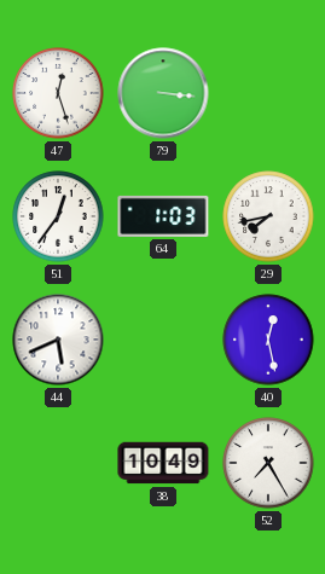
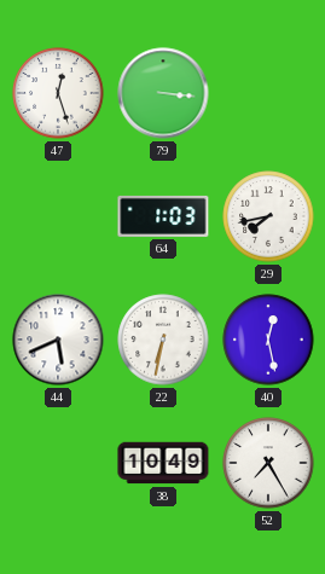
51: 12:36 -> none
22: none -> 6:32
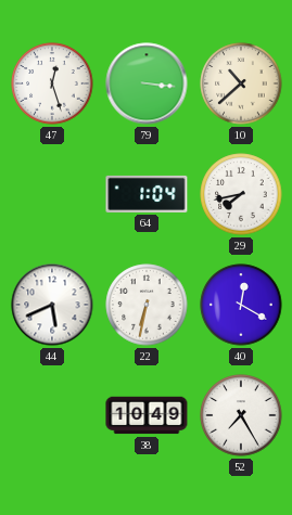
10: none -> 10:38
64: 1:03 -> 1:04
40: 12:28 -> 12:20
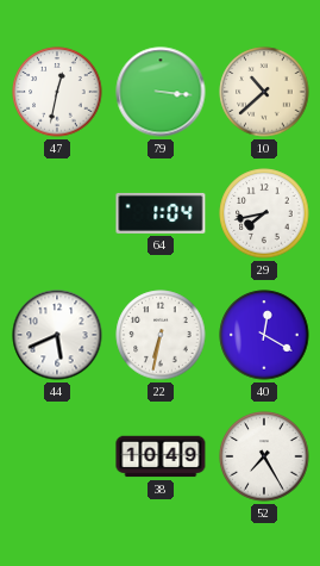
47: 12:27 -> 12:32
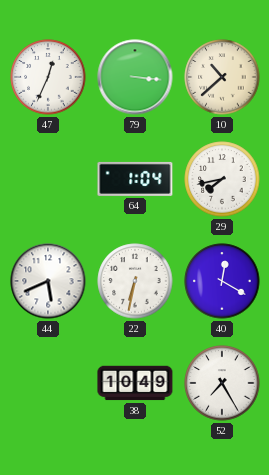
47: 12:32 -> 12:34
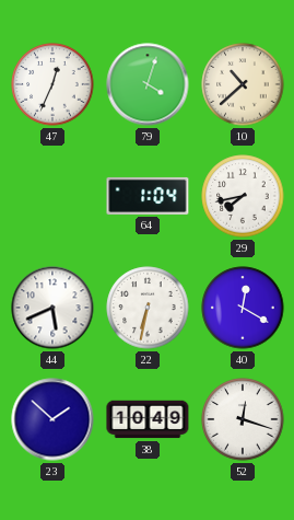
79: 3:16 -> 4:03
23: none -> 1:52
52: 7:25 -> 12:18
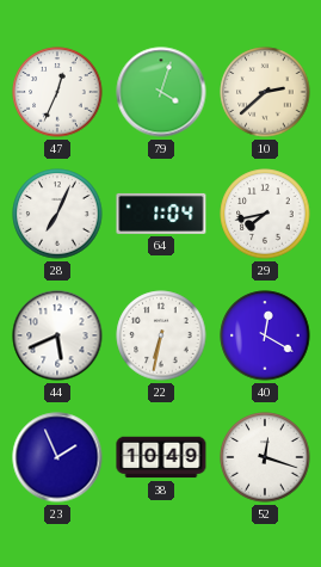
10: 10:38 -> 2:38
28: none -> 7:04
23: 1:52 -> 1:56
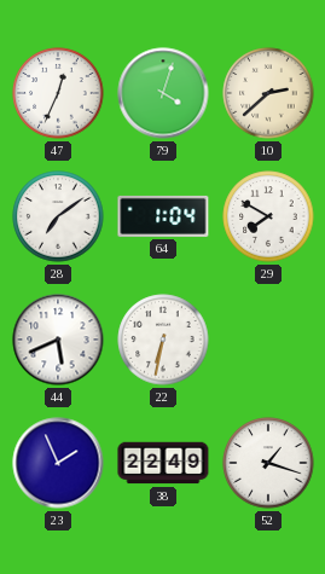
28: 7:04 -> 7:09
29: 7:43 -> 7:50
40: 12:20 -> none
38: 10:49 -> 22:49
52: 12:18 -> 1:18
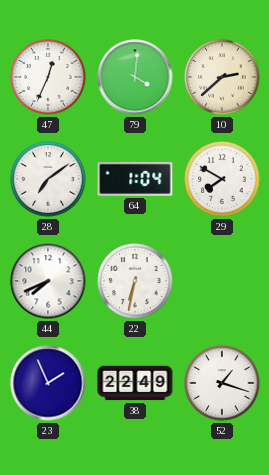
79: 4:03 -> 4:01
44: 5:41 -> 7:41
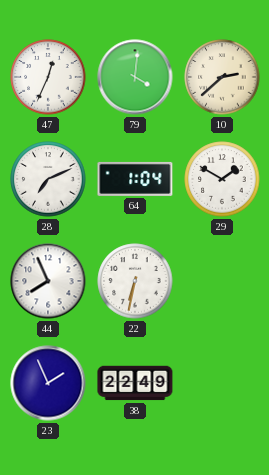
28: 7:09 -> 7:11
29: 7:50 -> 1:50
44: 7:41 -> 7:56
52: 1:18 -> none
